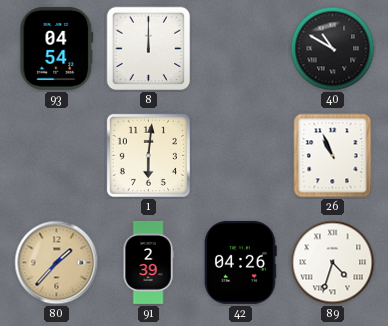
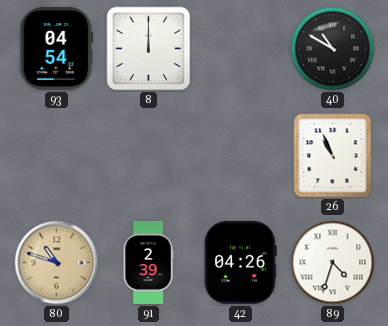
1: 6:01 -> none
80: 1:37 -> 10:48
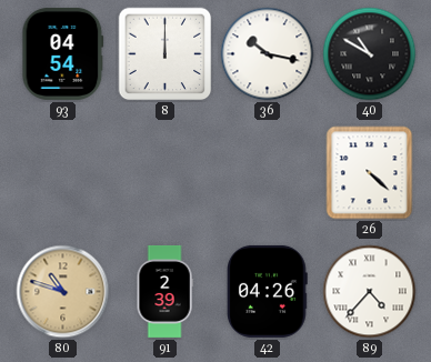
36: none -> 10:17
26: 10:56 -> 4:22
89: 4:33 -> 4:37
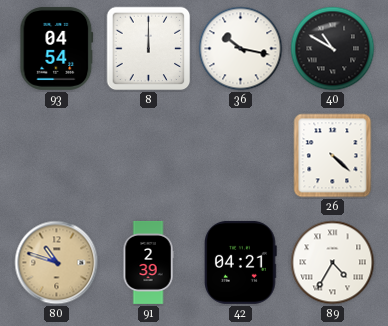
42: 04:26 -> 04:21
89: 4:37 -> 4:35
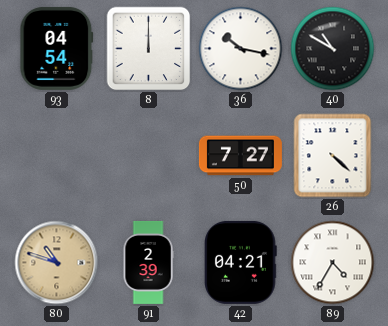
50: none -> 7:27
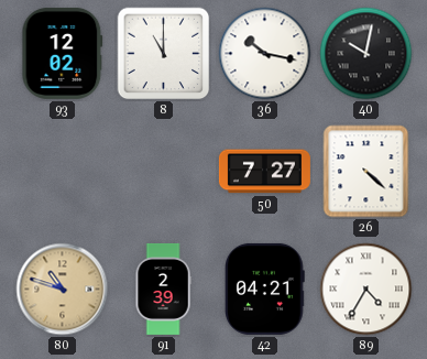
93: 04:54 -> 12:02
8: 12:00 -> 11:00
40: 10:50 -> 10:02
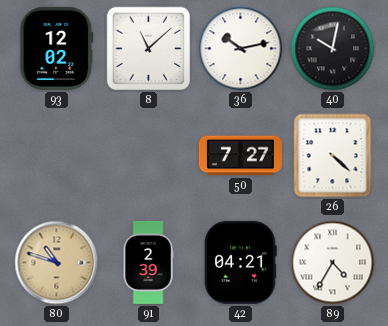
8: 11:00 -> 11:08
36: 10:17 -> 10:13
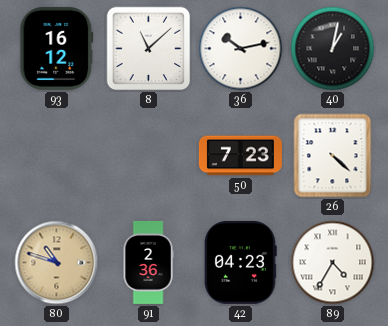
93: 12:02 -> 16:12
40: 10:02 -> 1:02
50: 7:27 -> 7:23
91: 2:39 -> 2:36
42: 04:21 -> 04:23
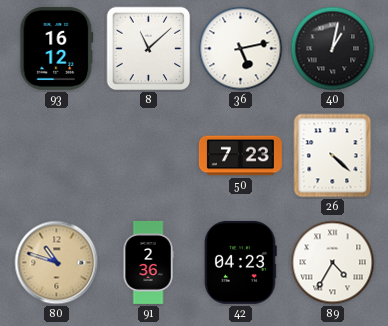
36: 10:13 -> 5:13
